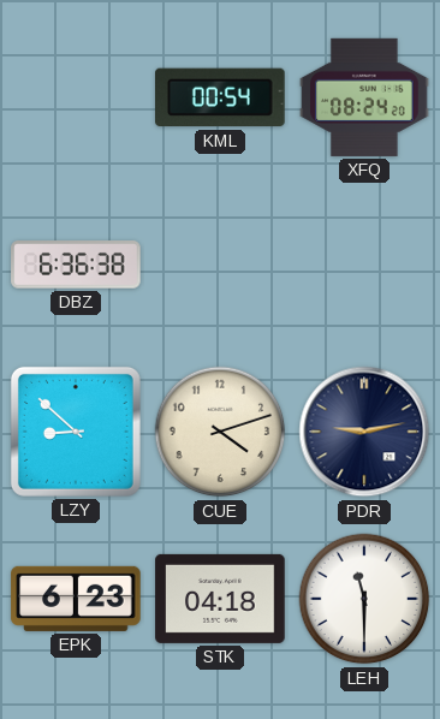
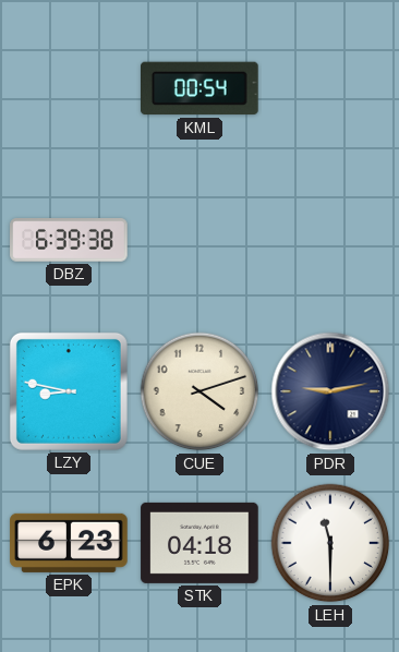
XFQ: 08:24 -> none
DBZ: 6:36 -> 6:39
LZY: 8:52 -> 8:47
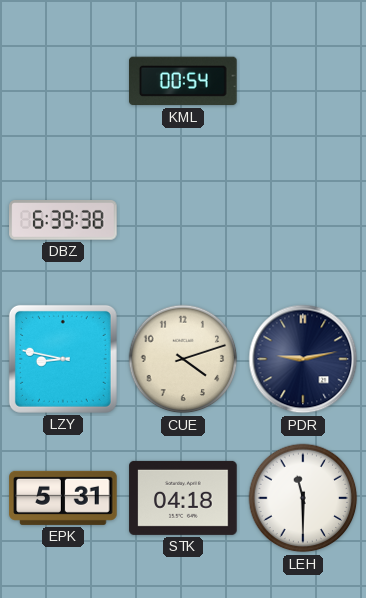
EPK: 6:23 -> 5:31
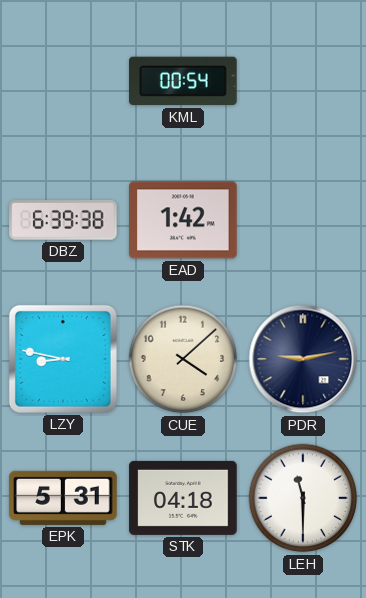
EAD: none -> 1:42
CUE: 4:12 -> 4:08
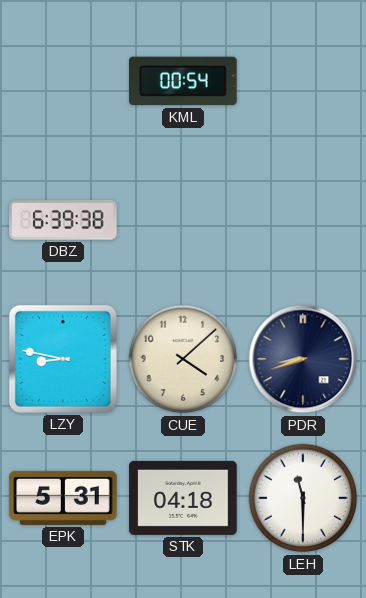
EAD: 1:42 -> none
PDR: 9:13 -> 8:42
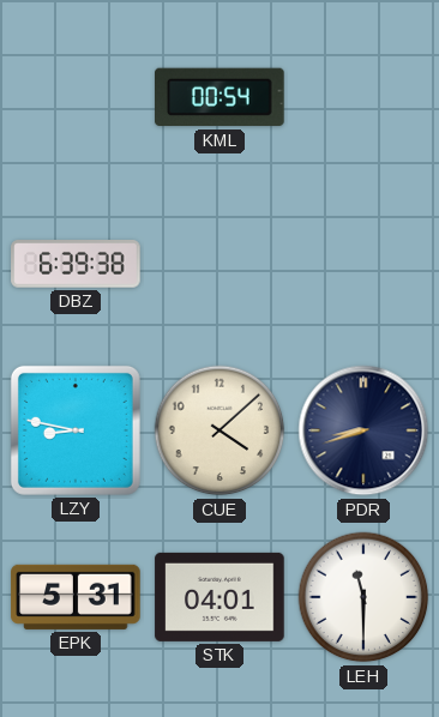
STK: 04:18 -> 04:01
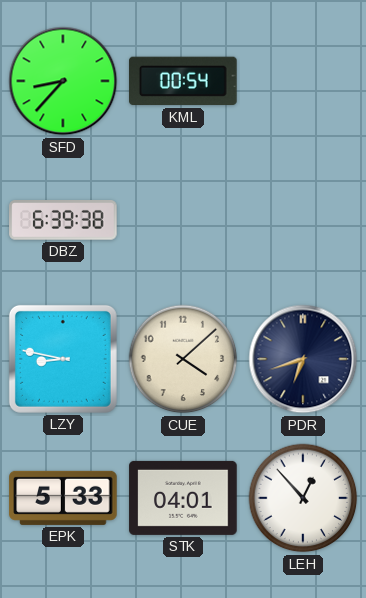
SFD: none -> 8:37
PDR: 8:42 -> 6:42
EPK: 5:31 -> 5:33
LEH: 11:30 -> 12:53
